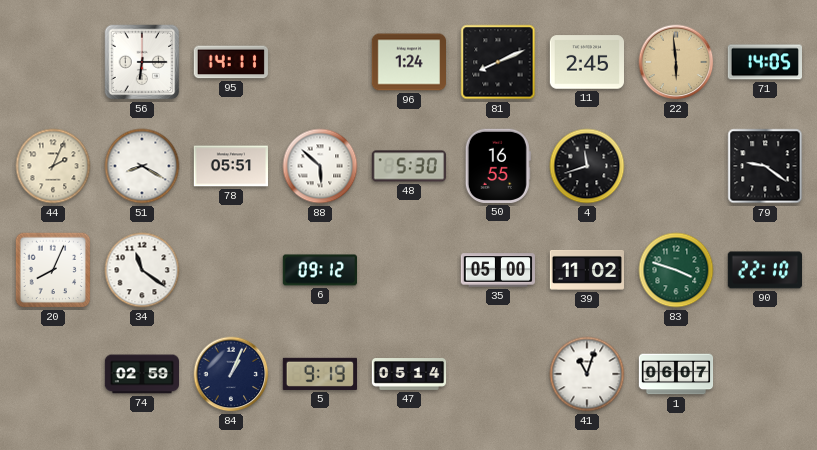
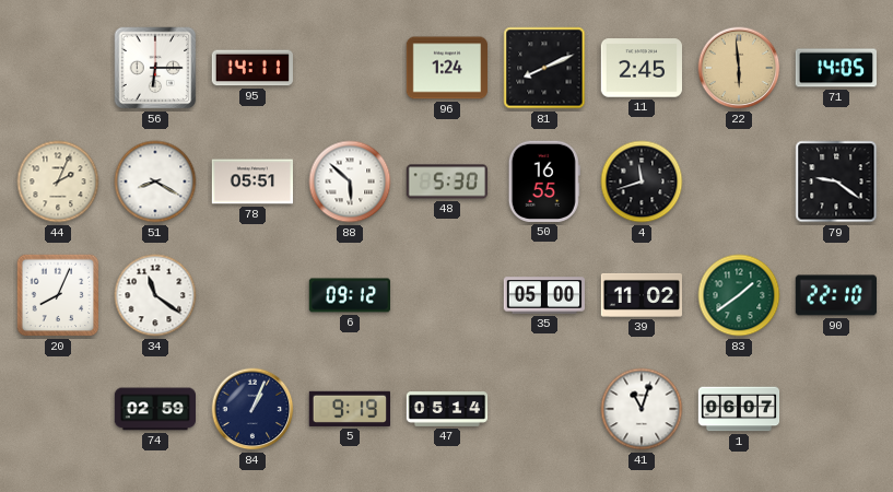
83: 3:48 -> 1:39
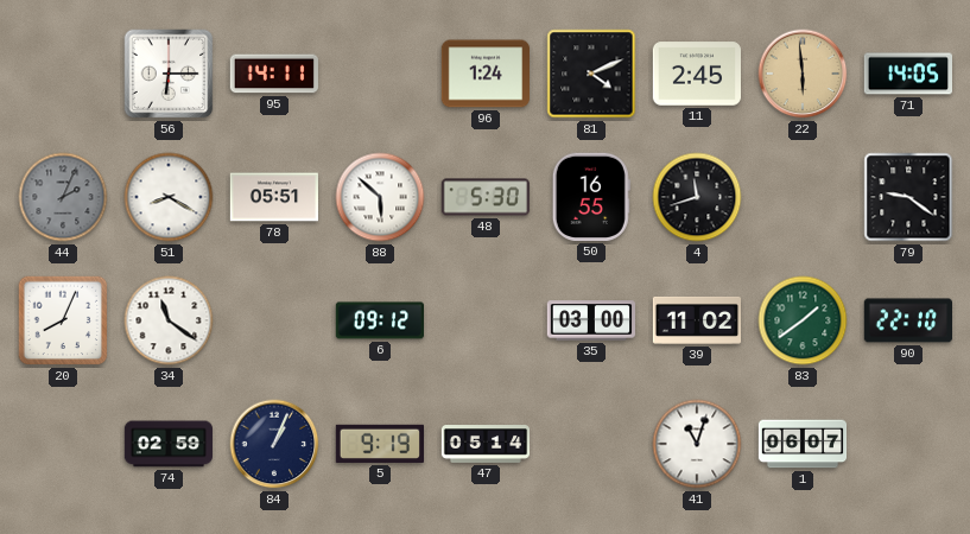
81: 8:11 -> 4:11
44 dial: cream -> grey
35: 05:00 -> 03:00
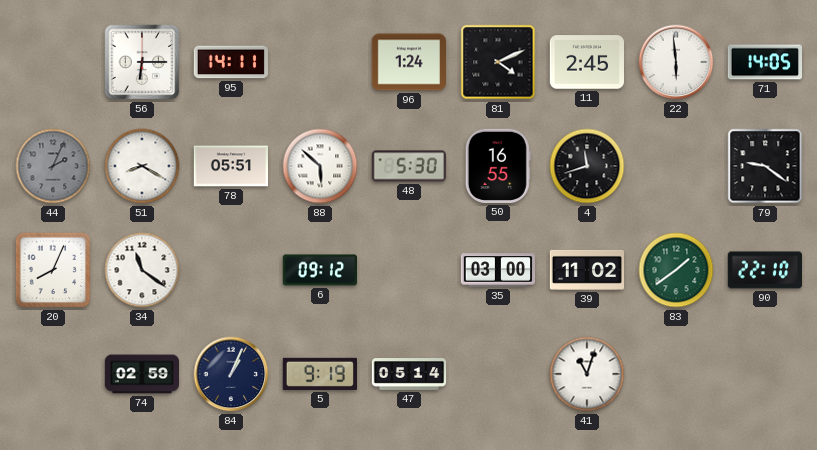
22 dial: champagne -> white
1: 06:07 -> none
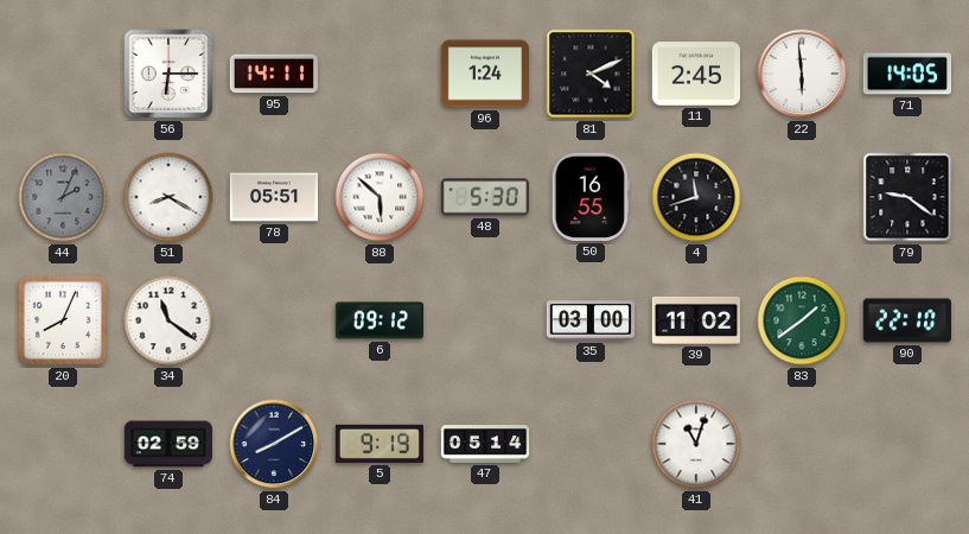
84: 1:04 -> 8:10
